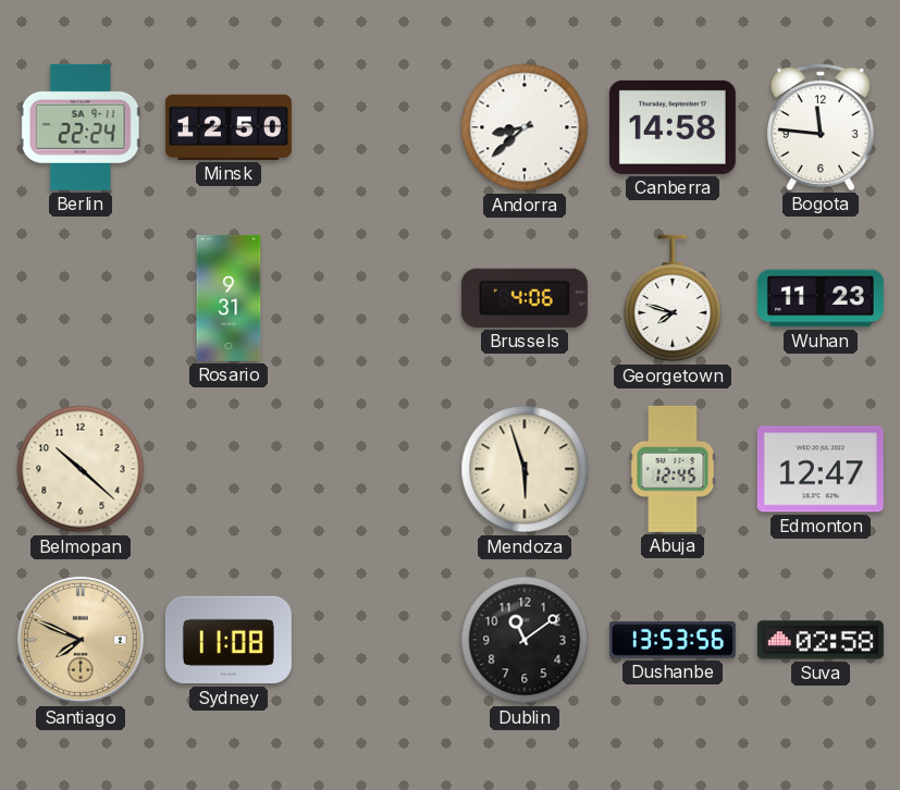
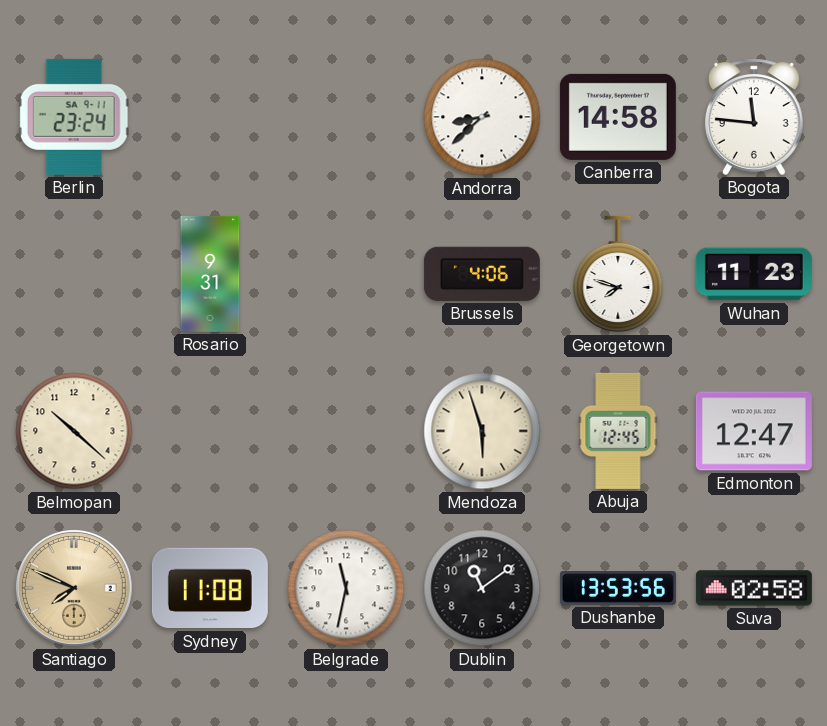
Berlin: 22:24 -> 23:24
Minsk: 12:50 -> none
Belgrade: none -> 11:32
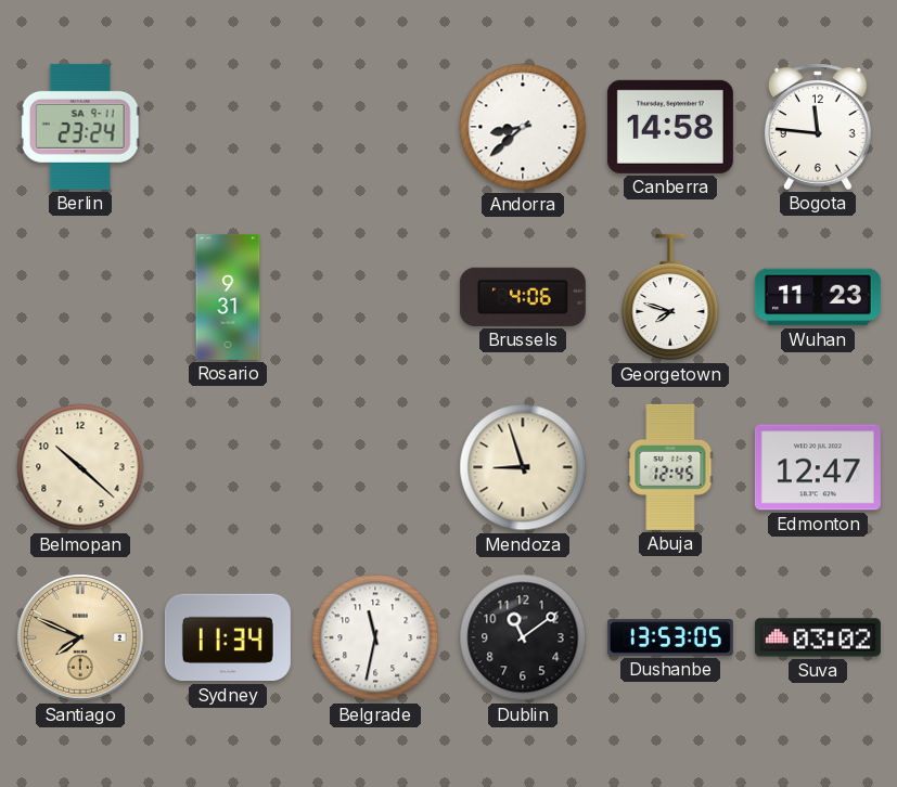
Mendoza: 5:57 -> 8:57
Sydney: 11:08 -> 11:34
Dushanbe: 13:53:56 -> 13:53:05
Suva: 02:58 -> 03:02
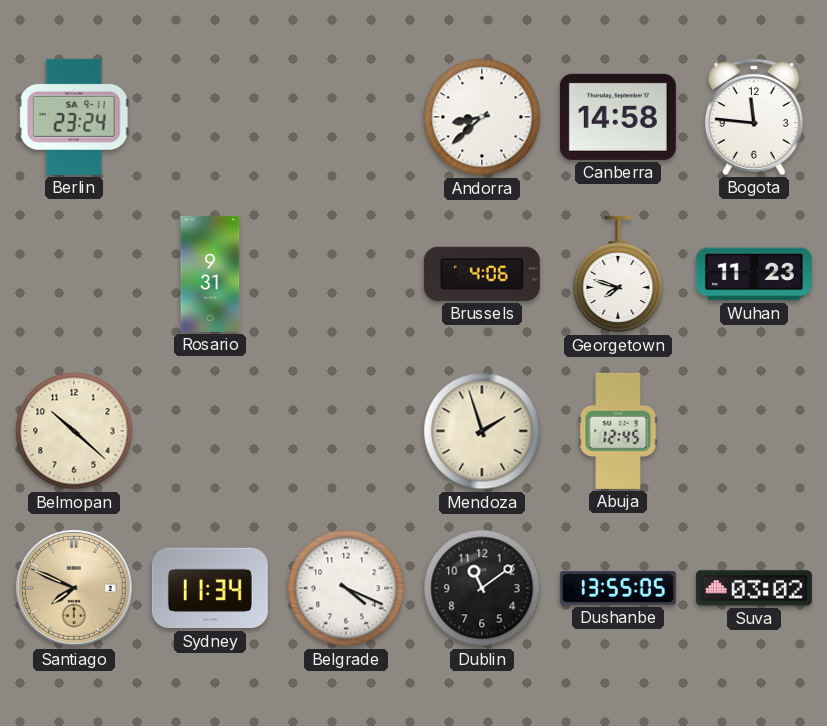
Mendoza: 8:57 -> 1:57
Edmonton: 12:47 -> none
Belgrade: 11:32 -> 4:19
Dushanbe: 13:53 -> 13:55
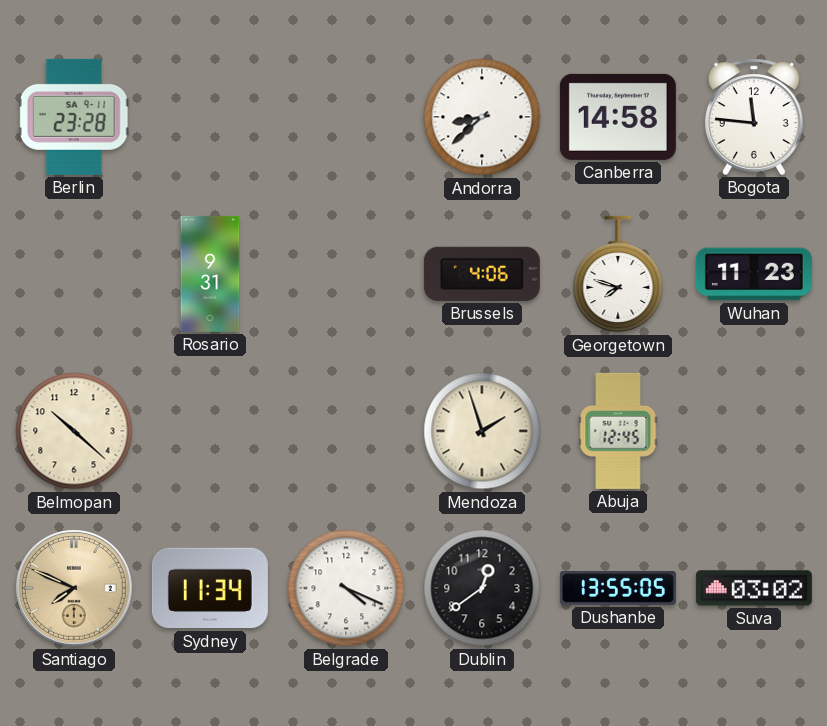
Berlin: 23:24 -> 23:28
Dublin: 11:09 -> 12:39
